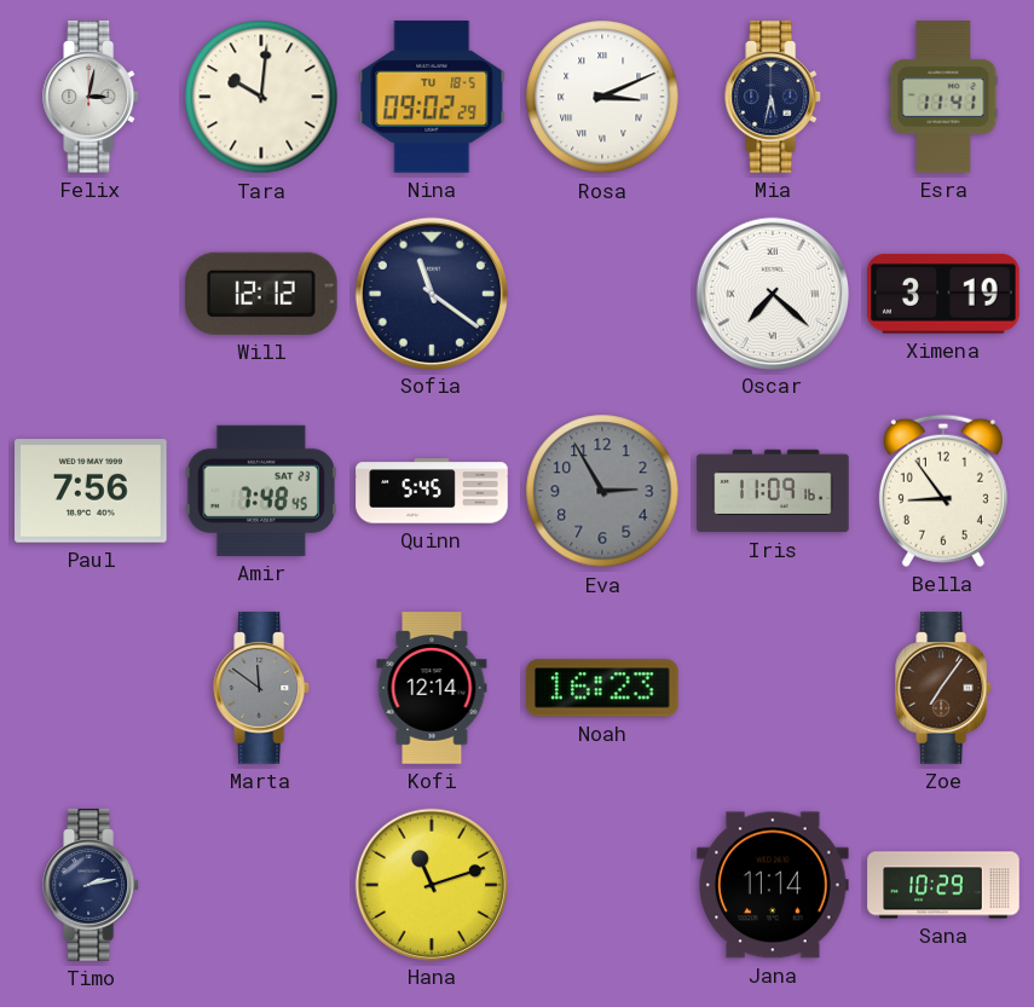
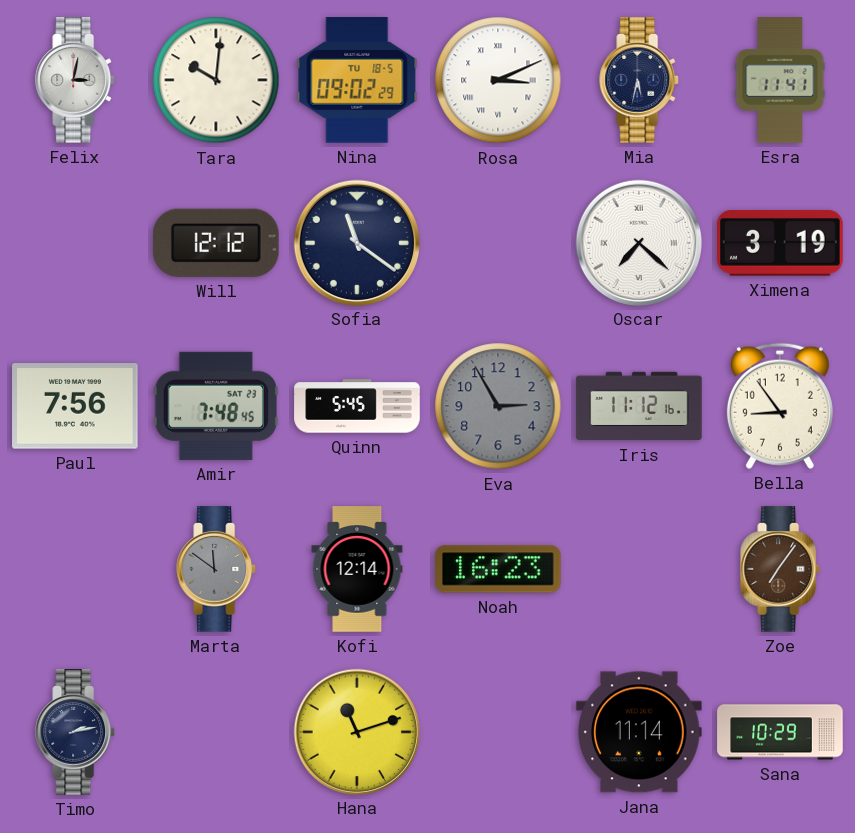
Iris: 11:09 -> 11:12
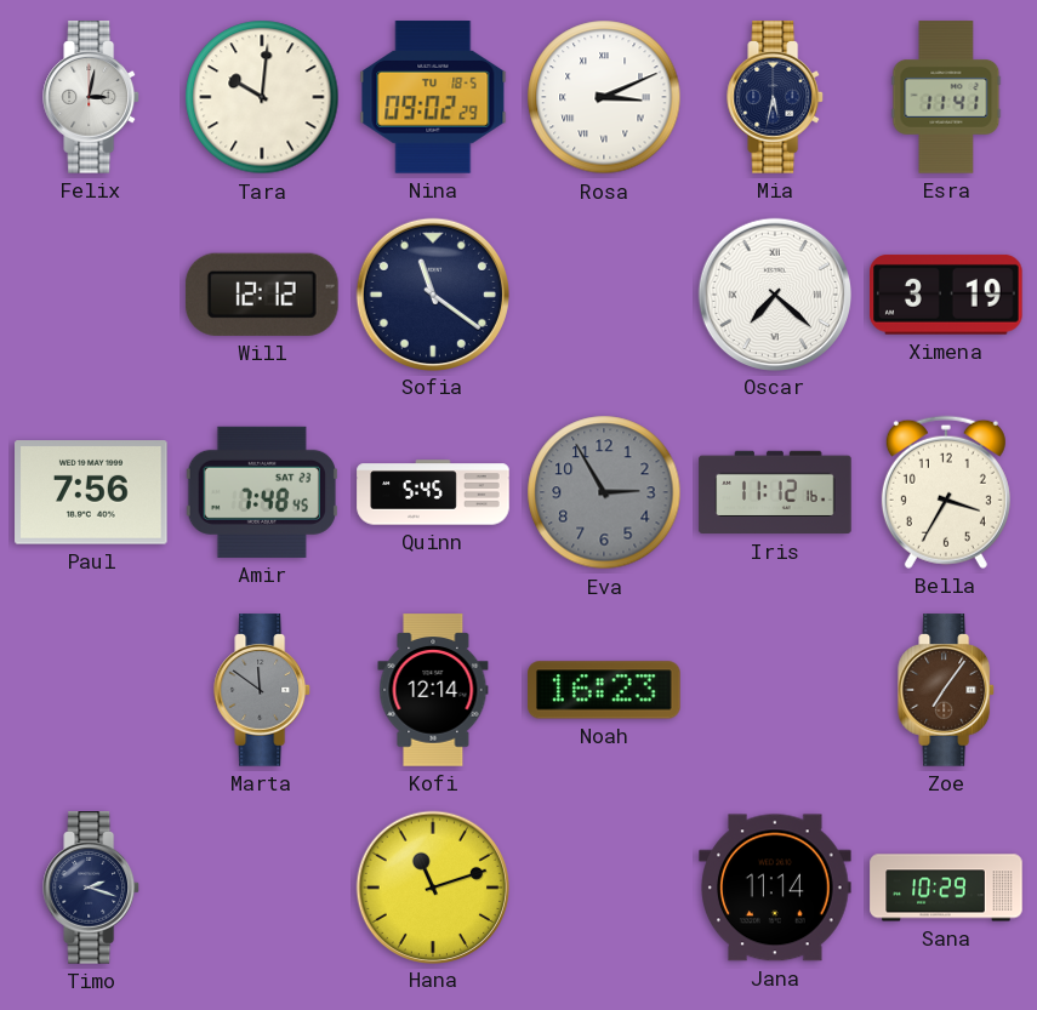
Bella: 8:54 -> 3:35
Timo: 2:13 -> 2:18
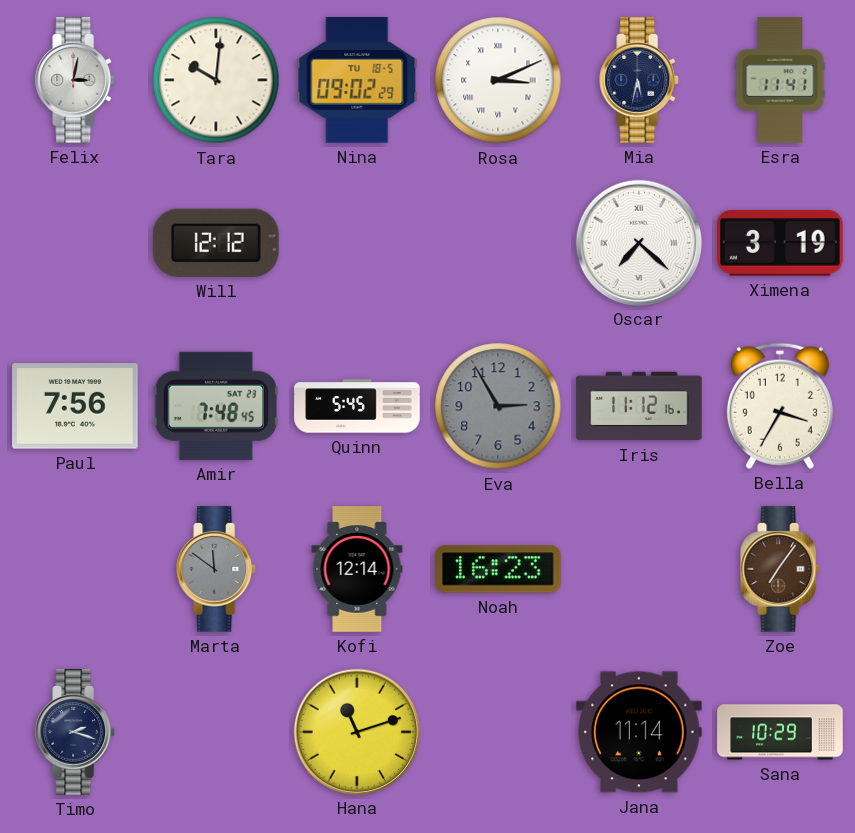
Sofia: 11:21 -> none
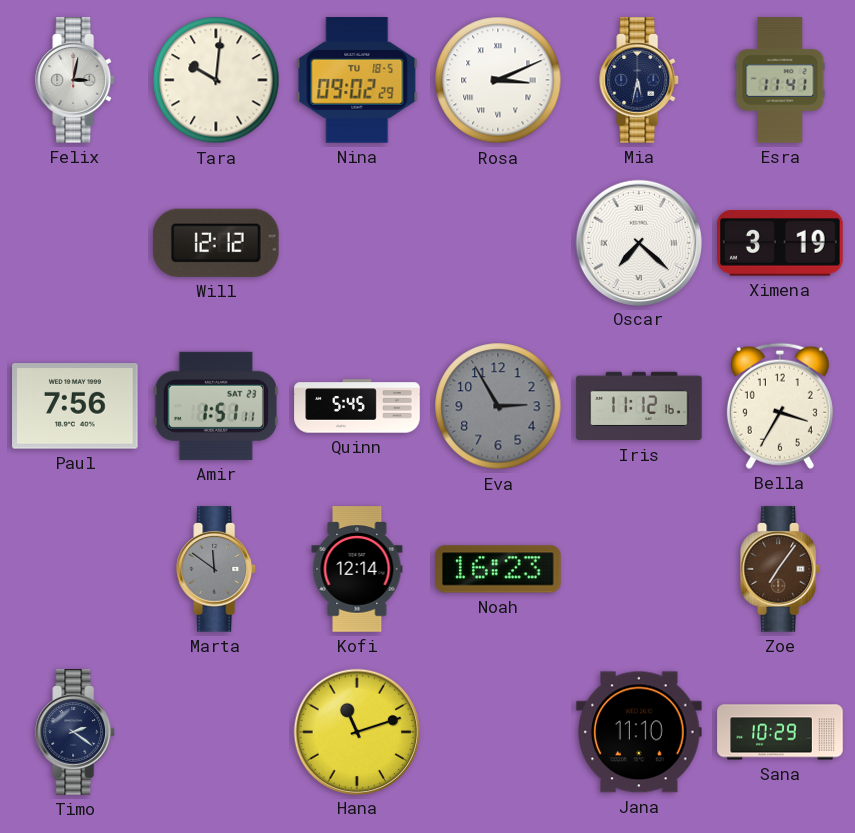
Amir: 7:48 -> 1:51
Timo: 2:18 -> 2:21
Jana: 11:14 -> 11:10
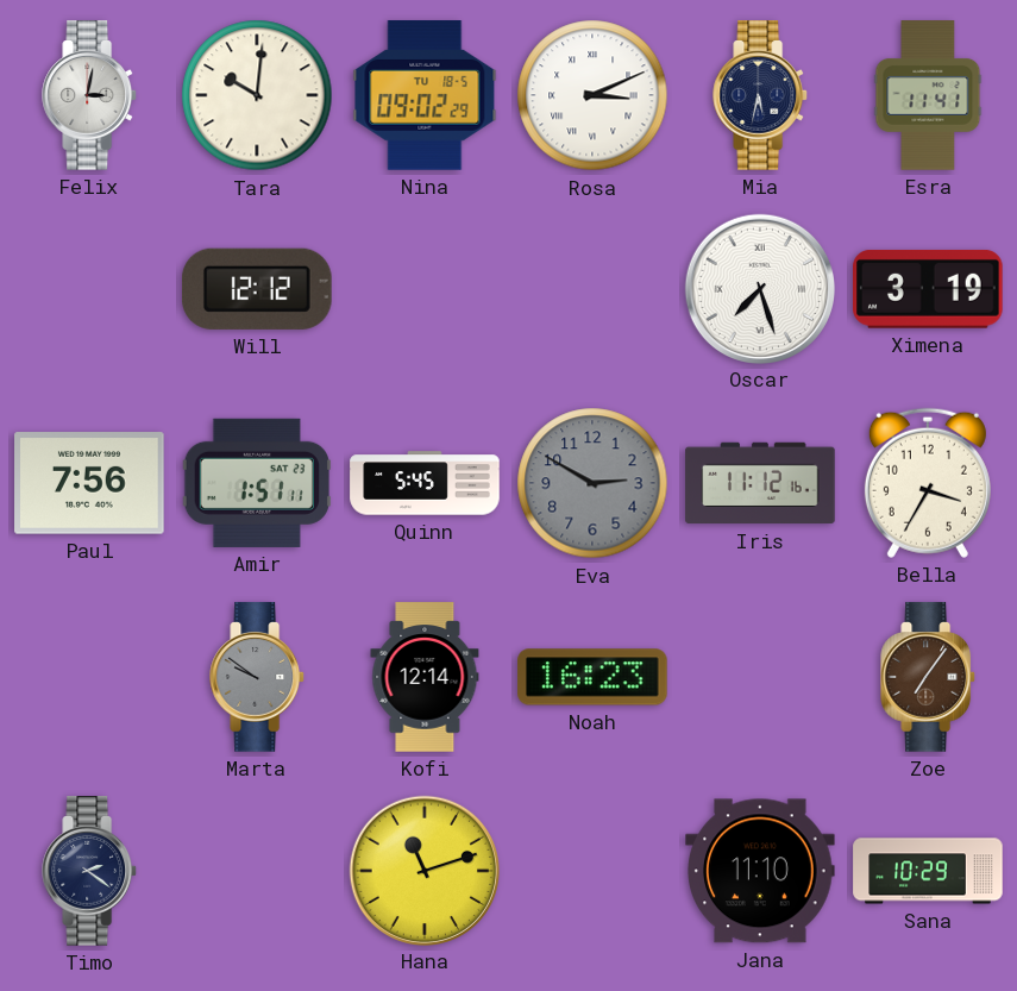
Oscar: 7:22 -> 7:27
Eva: 2:55 -> 2:50
Marta: 11:51 -> 9:51
